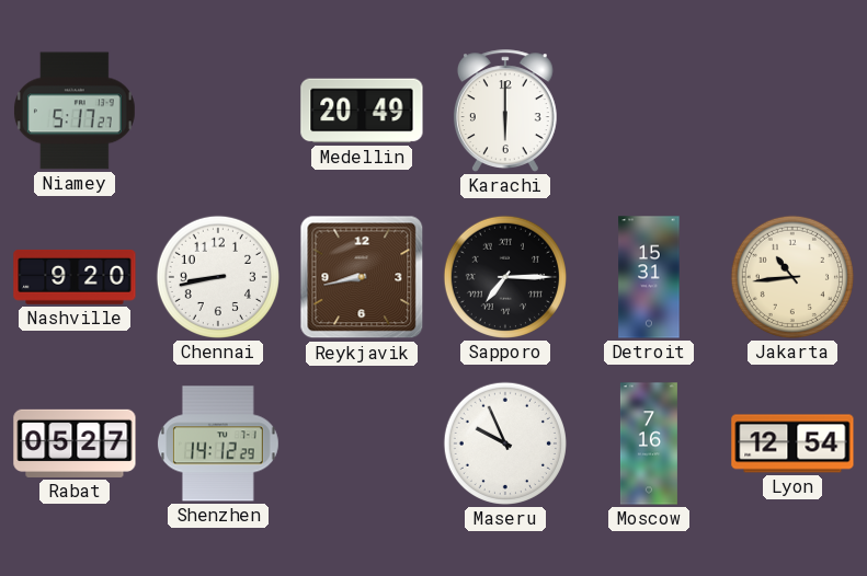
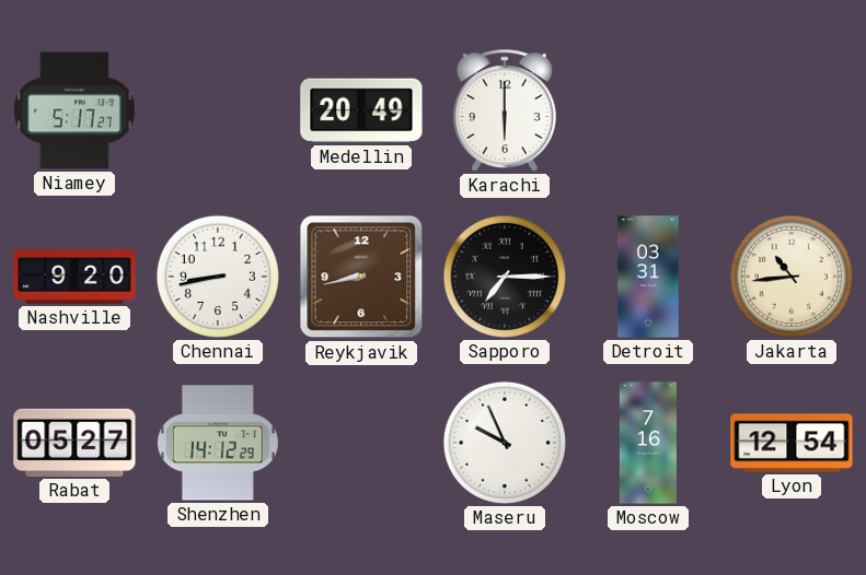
Detroit: 15:31 -> 03:31
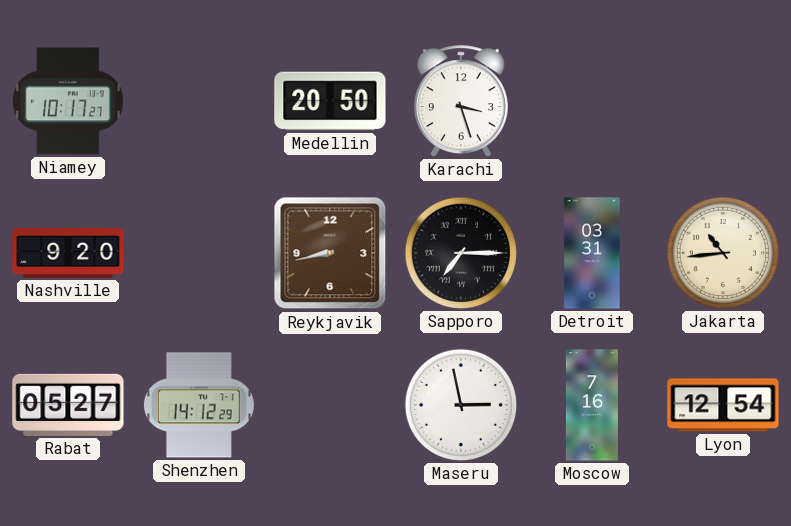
Niamey: 5:17 -> 10:17
Medellin: 20:49 -> 20:50
Karachi: 6:00 -> 3:27
Chennai: 8:43 -> none
Maseru: 9:56 -> 2:58
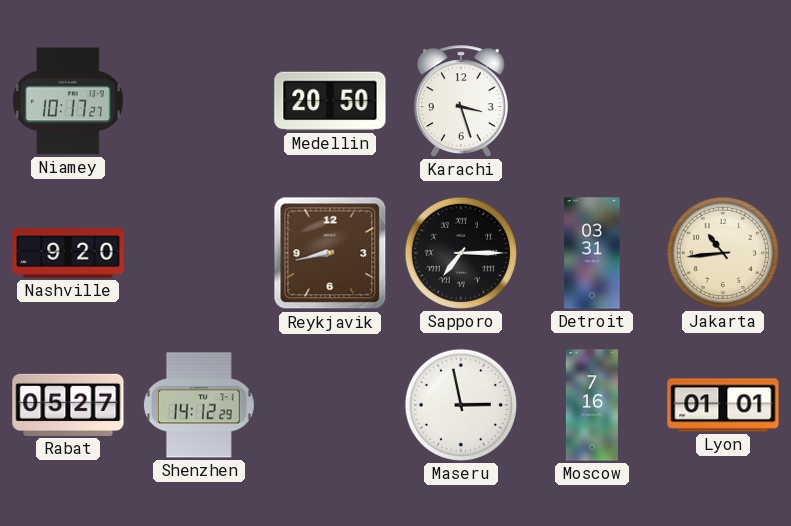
Lyon: 12:54 -> 01:01
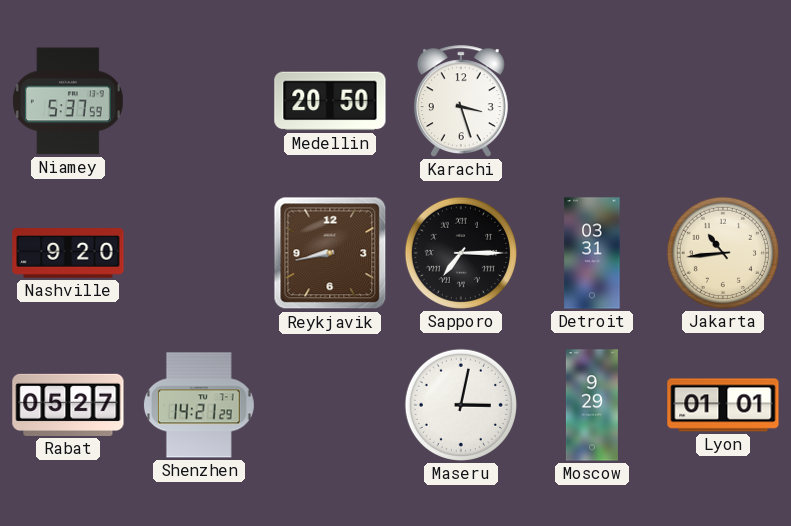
Niamey: 10:17 -> 5:37
Shenzhen: 14:12 -> 14:21
Maseru: 2:58 -> 3:02
Moscow: 7:16 -> 9:29
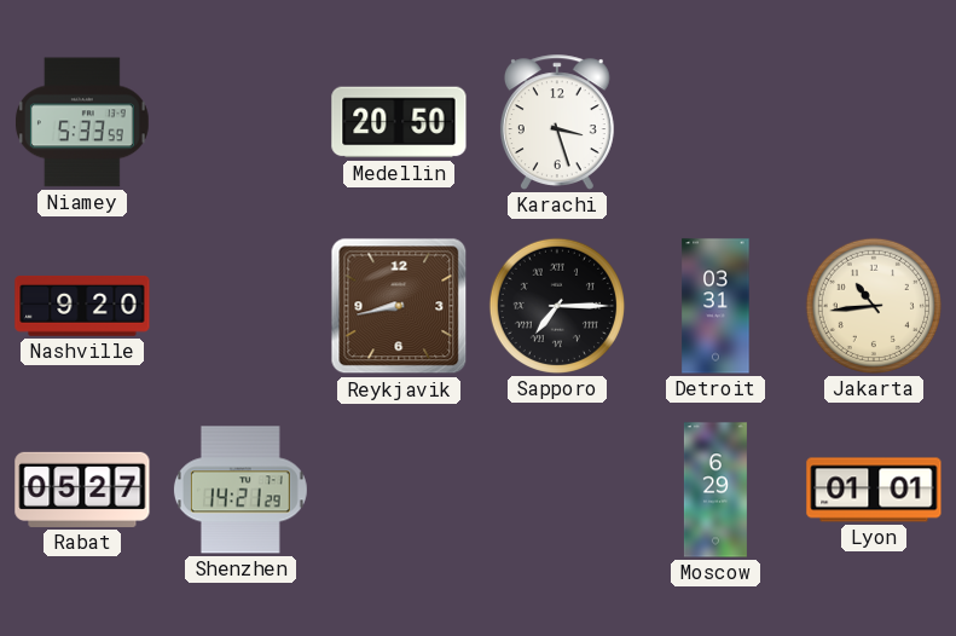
Niamey: 5:37 -> 5:33
Maseru: 3:02 -> none
Moscow: 9:29 -> 6:29
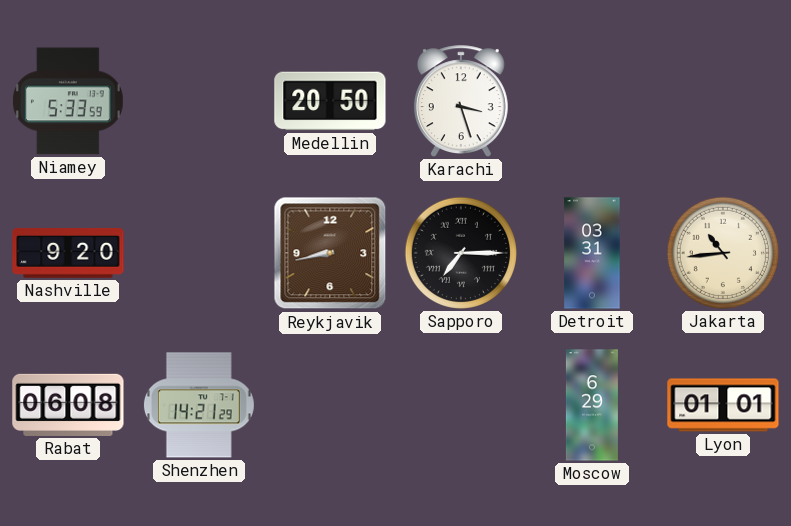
Rabat: 05:27 -> 06:08
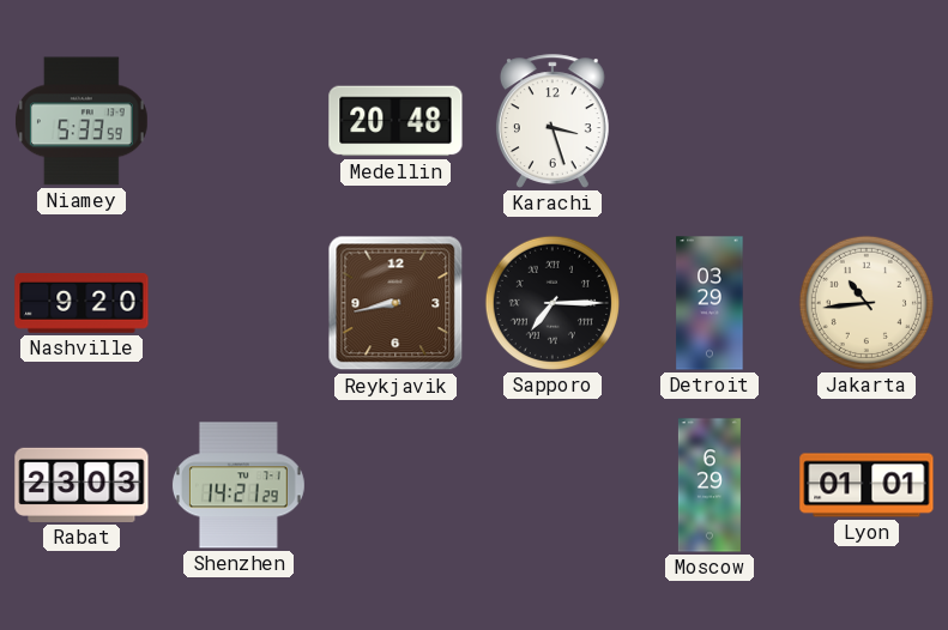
Medellin: 20:50 -> 20:48
Detroit: 03:31 -> 03:29
Rabat: 06:08 -> 23:03
